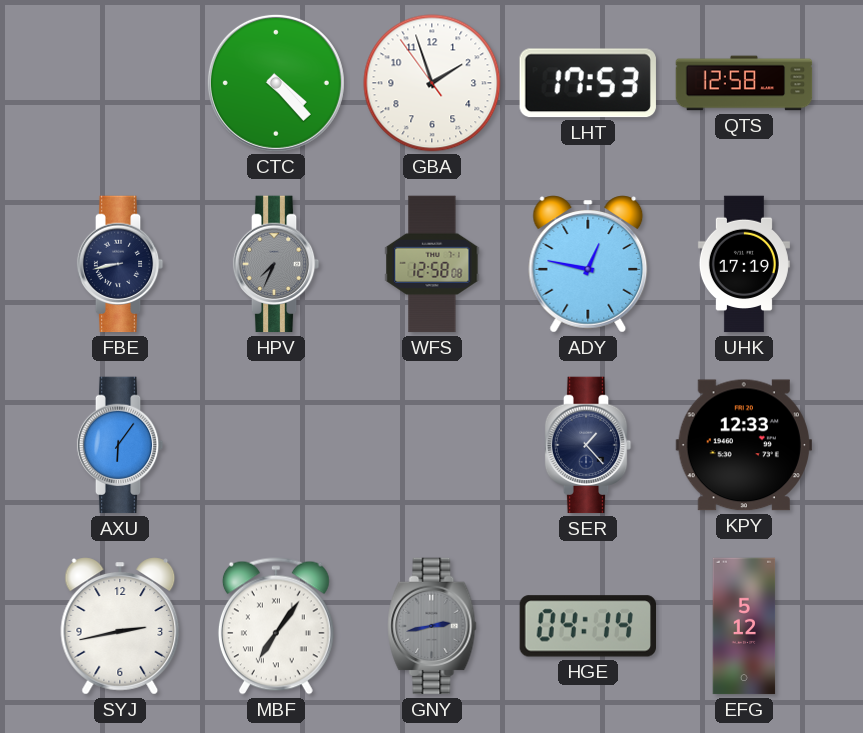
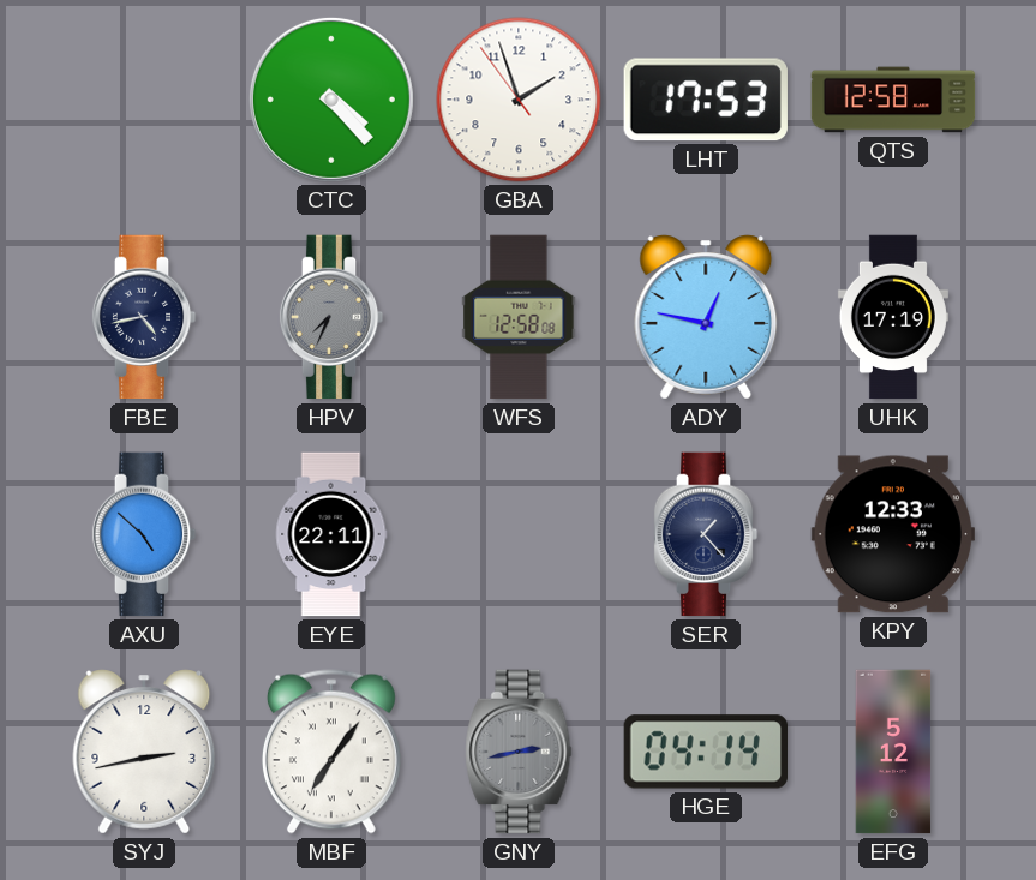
FBE: 8:43 -> 4:43
AXU: 6:06 -> 4:52
EYE: none -> 22:11
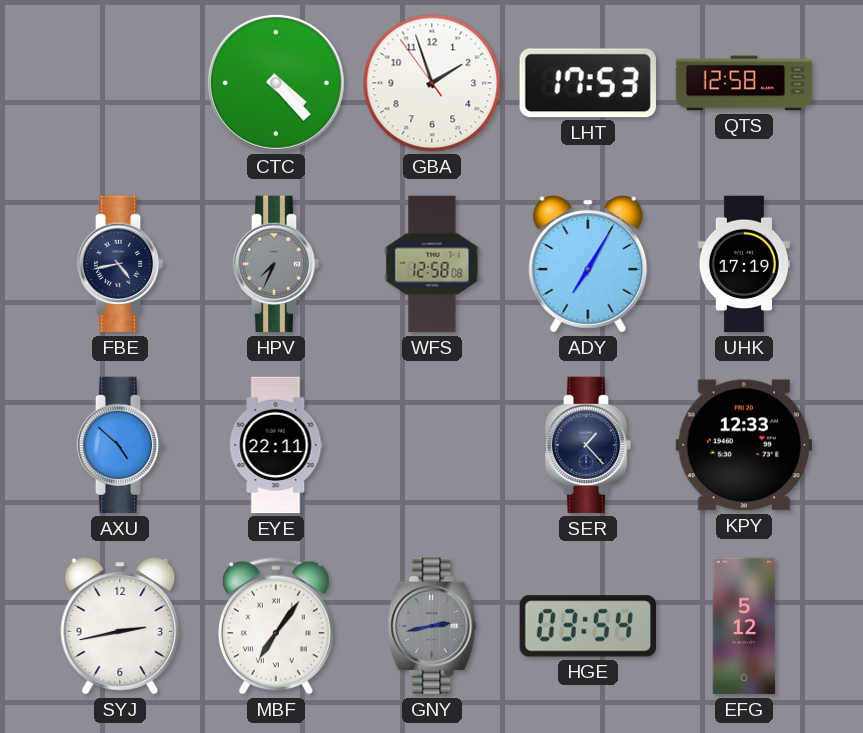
ADY: 12:47 -> 7:05
HGE: 04:14 -> 03:54
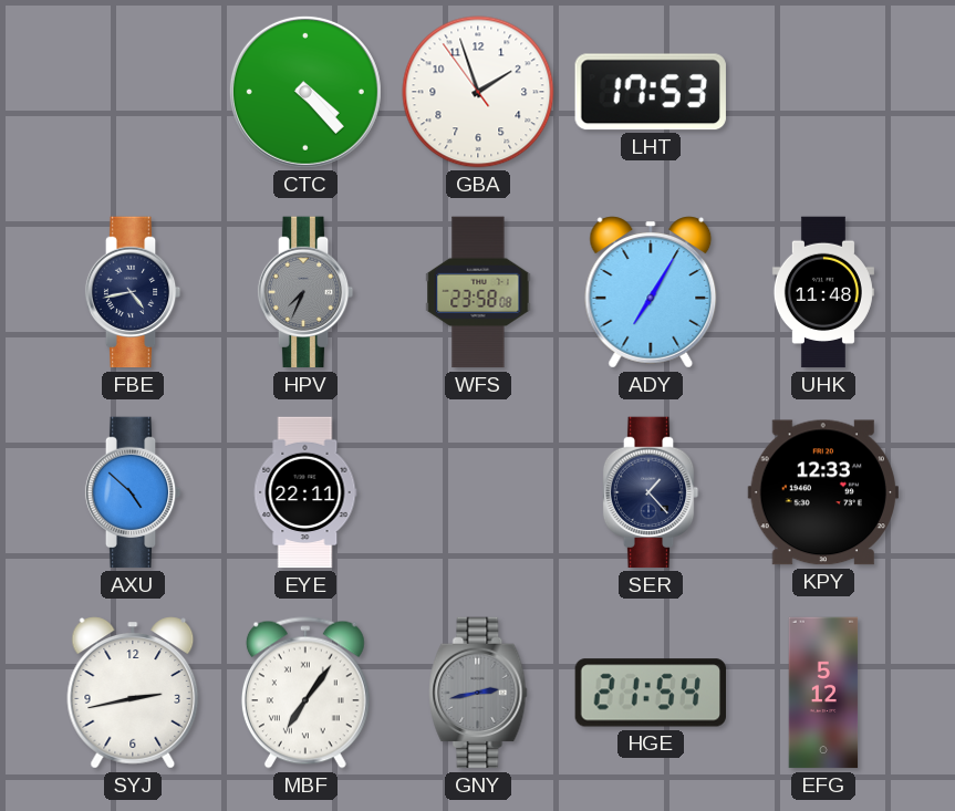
QTS: 12:58 -> none
WFS: 12:58 -> 23:58
UHK: 17:19 -> 11:48
HGE: 03:54 -> 21:54
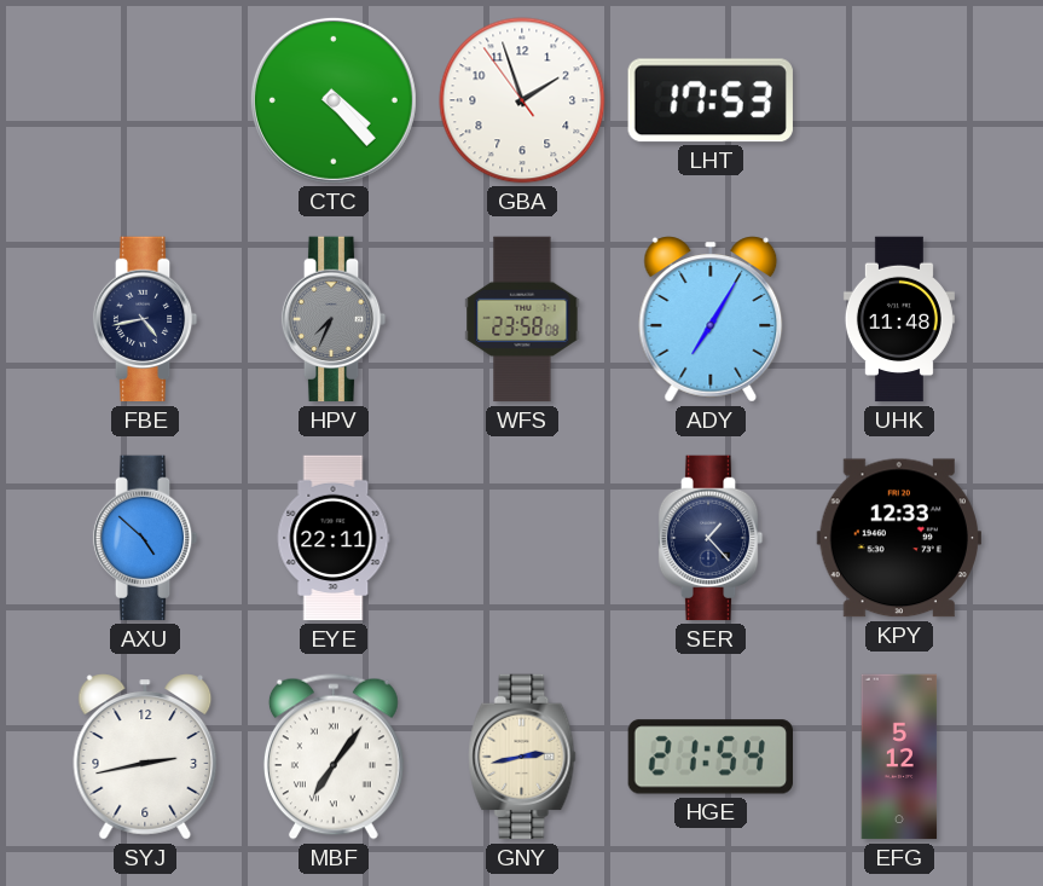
GNY dial: grey -> cream
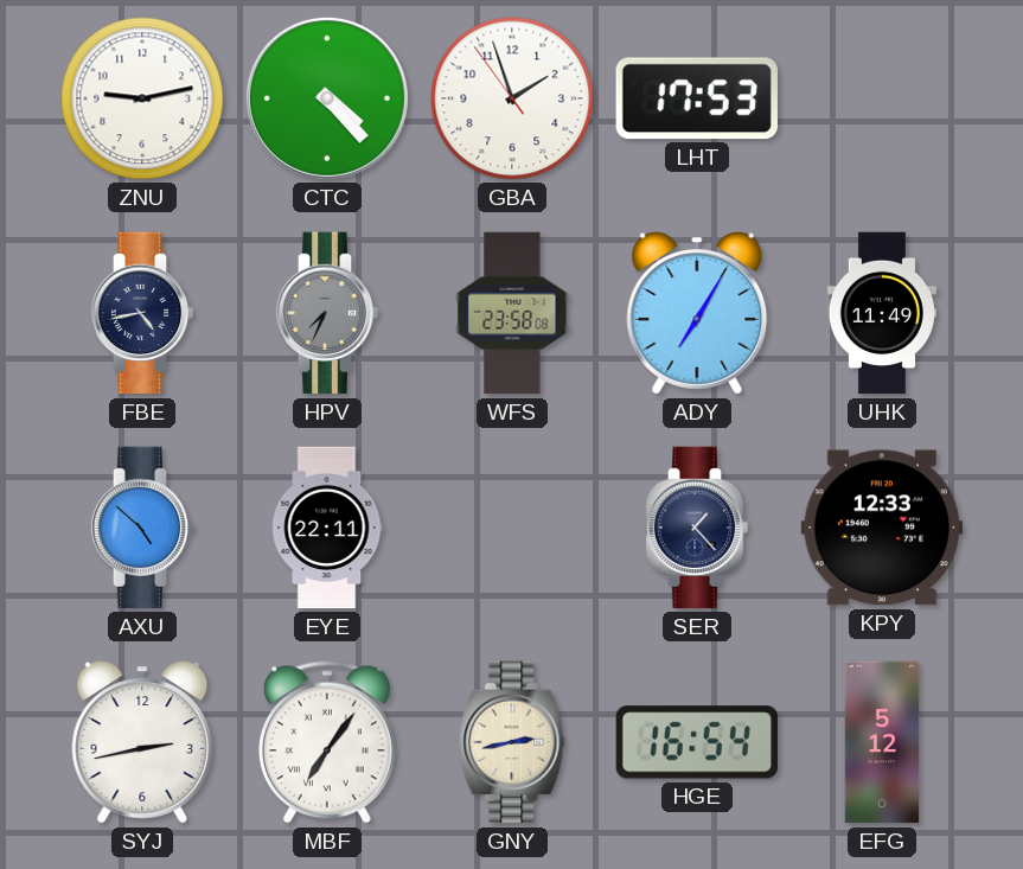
ZNU: none -> 9:13
UHK: 11:48 -> 11:49
HGE: 21:54 -> 16:54
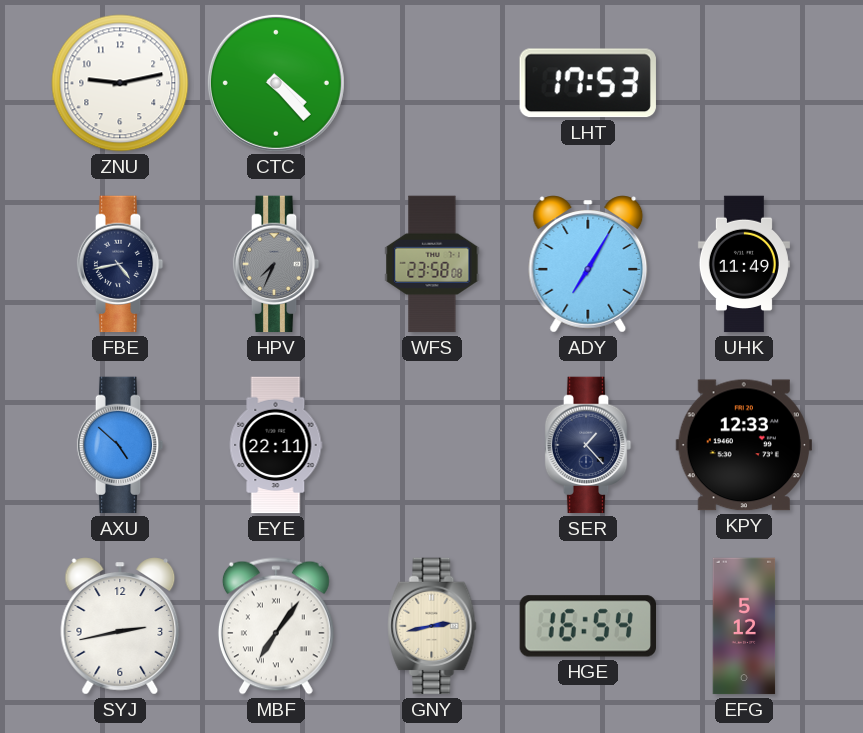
GBA: 1:56 -> none
